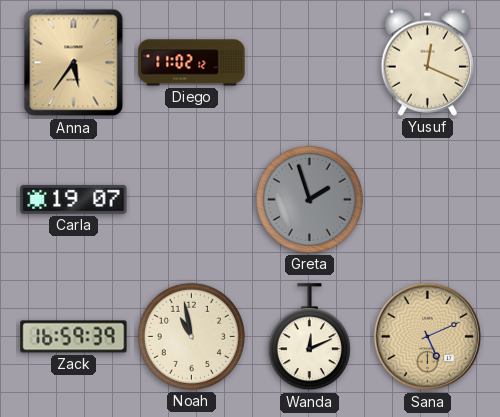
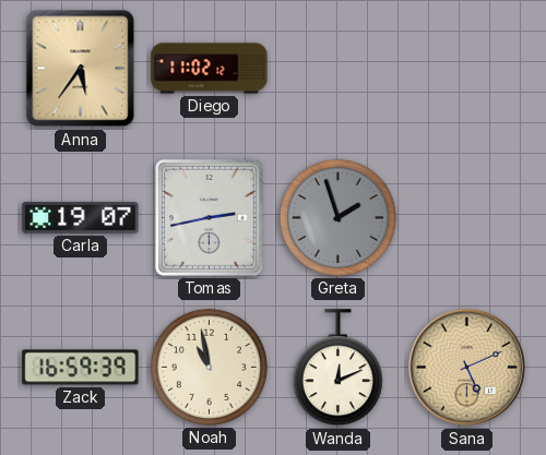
Yusuf: 12:19 -> none
Tomas: none -> 2:43
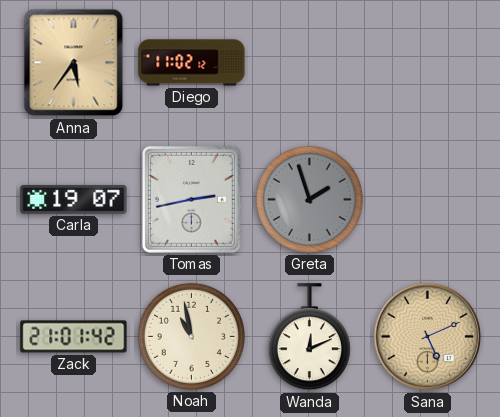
Zack: 16:59 -> 21:01
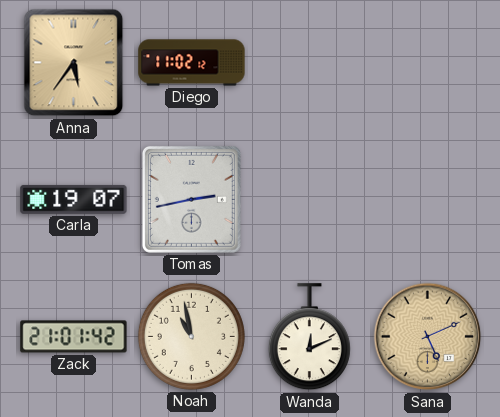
Greta: 1:57 -> none
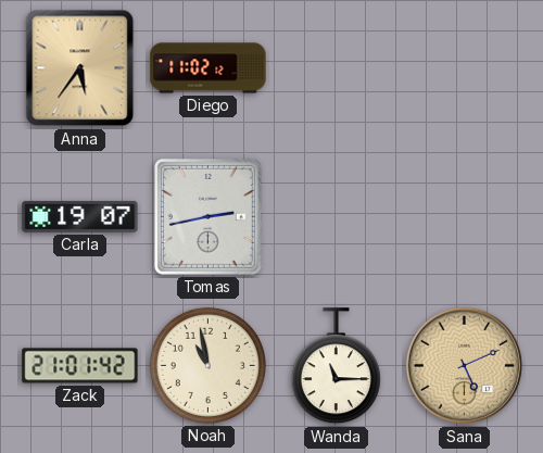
Wanda: 12:11 -> 11:15
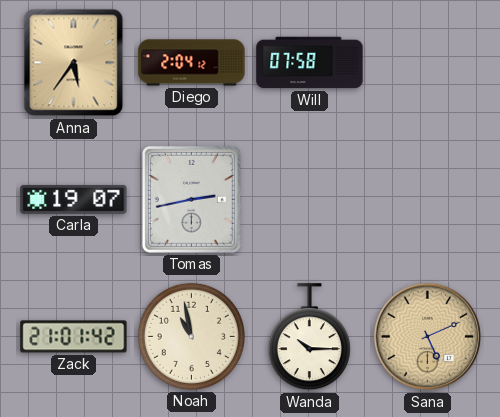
Diego: 11:02 -> 2:04
Will: none -> 07:58
Wanda: 11:15 -> 10:15
